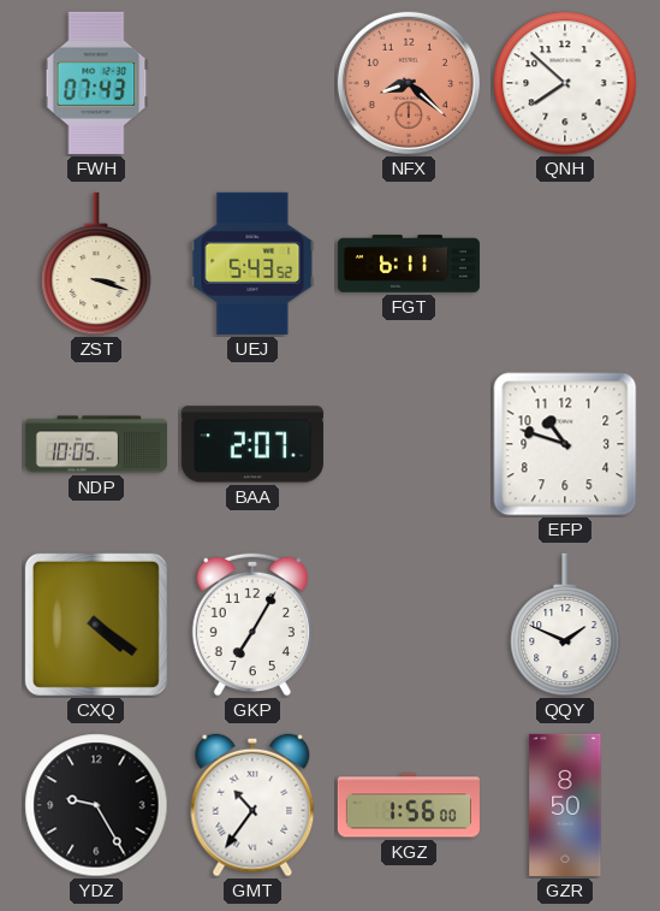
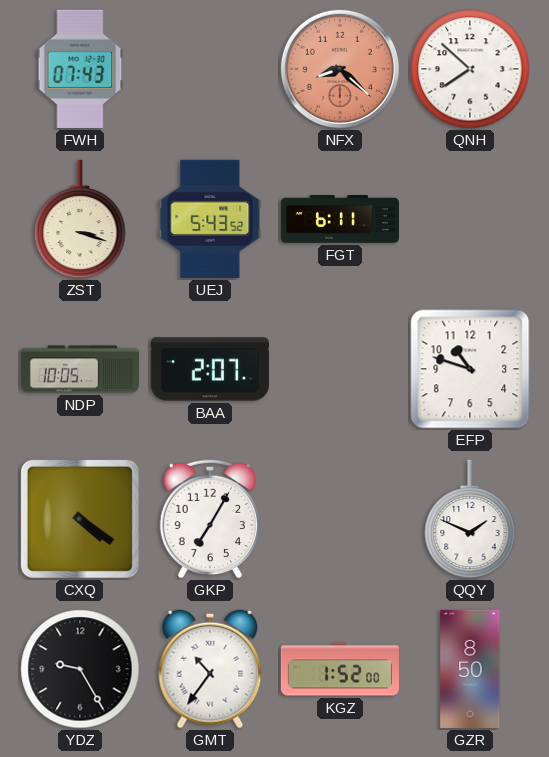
KGZ: 1:56 -> 1:52
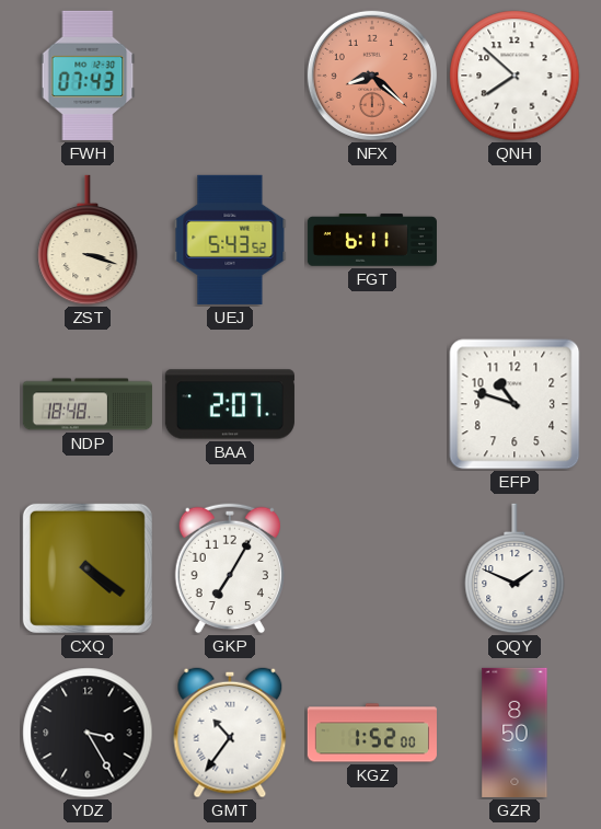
NDP: 10:05 -> 18:48
YDZ: 9:25 -> 3:25
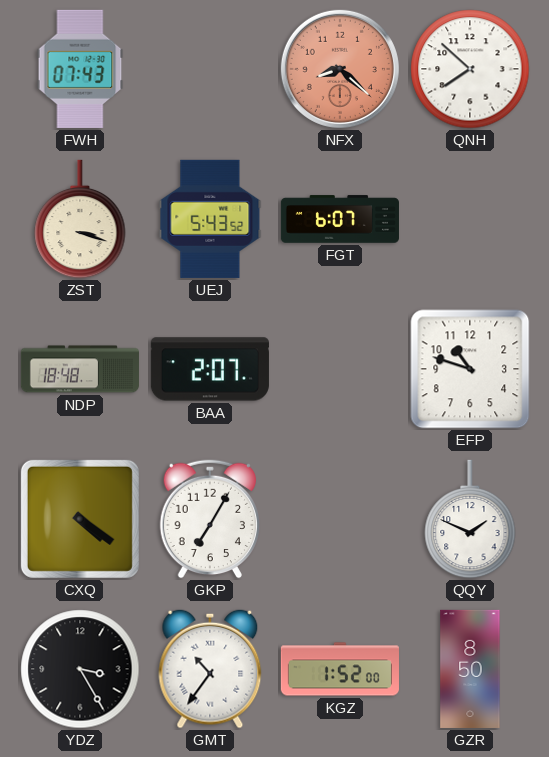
FGT: 6:11 -> 6:07
